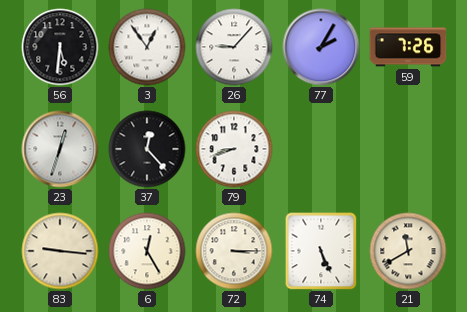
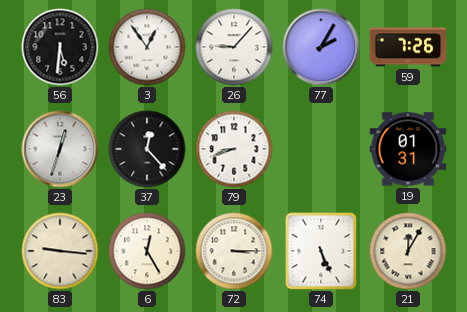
19: none -> 01:31
21: 11:40 -> 12:05
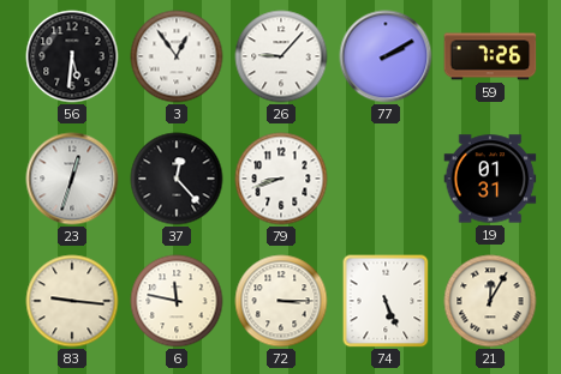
77: 2:05 -> 2:10
6: 12:25 -> 11:47
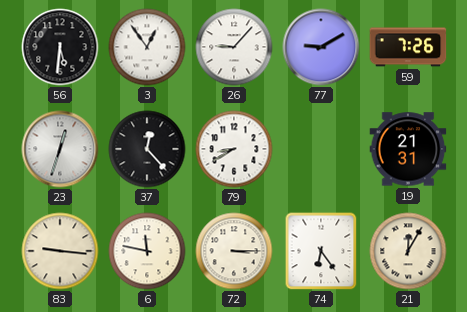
77: 2:10 -> 9:10
79: 8:42 -> 8:40
19: 01:31 -> 21:31
74: 5:26 -> 6:24
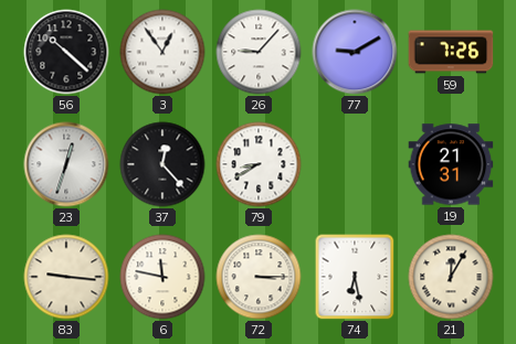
56: 5:31 -> 10:22
74: 6:24 -> 6:28
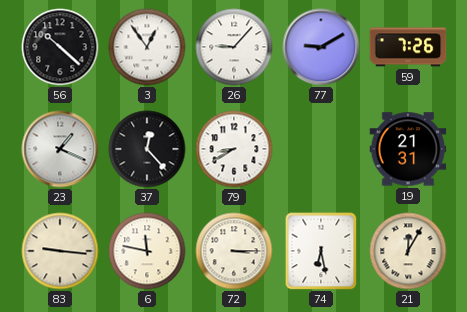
23: 12:33 -> 1:19
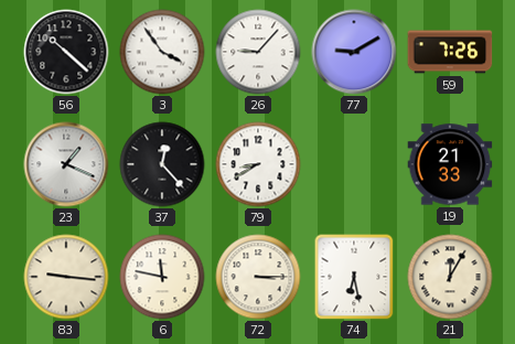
3: 12:54 -> 3:54
19: 21:31 -> 21:33
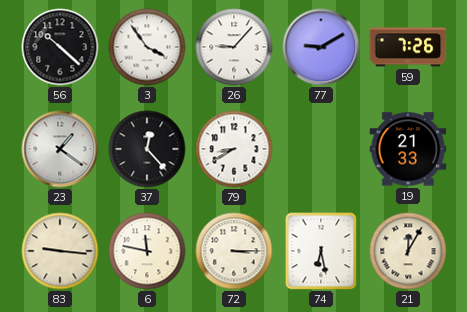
23: 1:19 -> 1:21
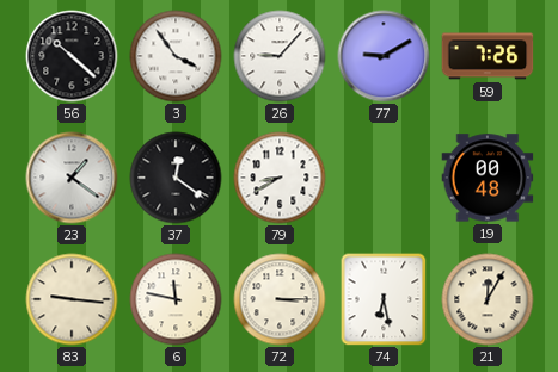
37: 12:23 -> 12:21
19: 21:33 -> 00:48
